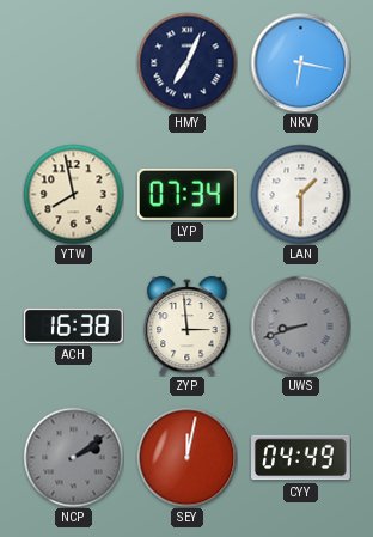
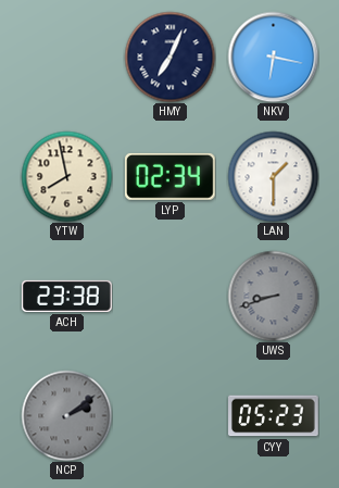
LYP: 07:34 -> 02:34
ACH: 16:38 -> 23:38
ZYP: 2:59 -> none
SEY: 12:02 -> none
CYY: 04:49 -> 05:23
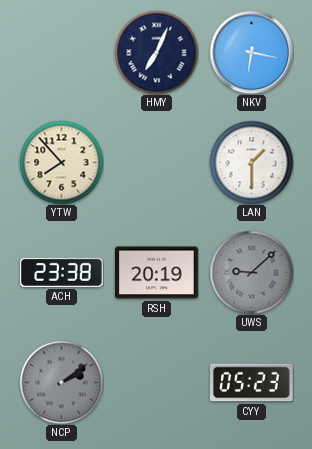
YTW: 7:58 -> 7:53
LYP: 02:34 -> none
RSH: none -> 20:19
UWS: 8:42 -> 9:08
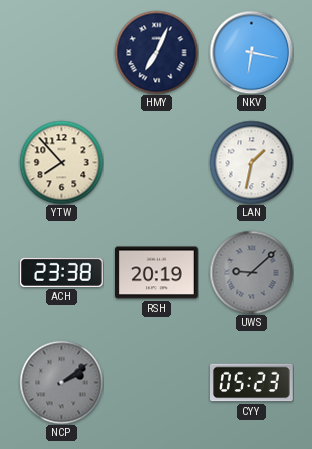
LAN: 1:30 -> 1:32
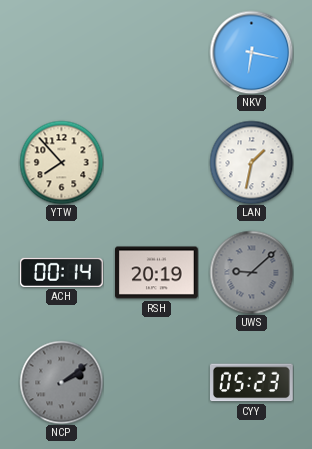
HMY: 7:04 -> none
ACH: 23:38 -> 00:14
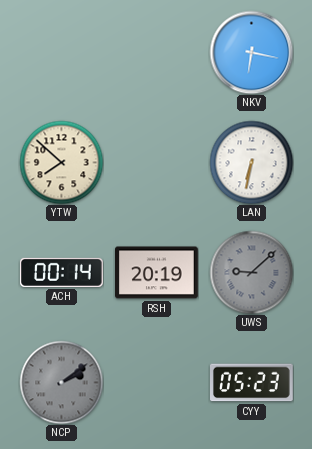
YTW: 7:53 -> 7:52
LAN: 1:32 -> 6:32
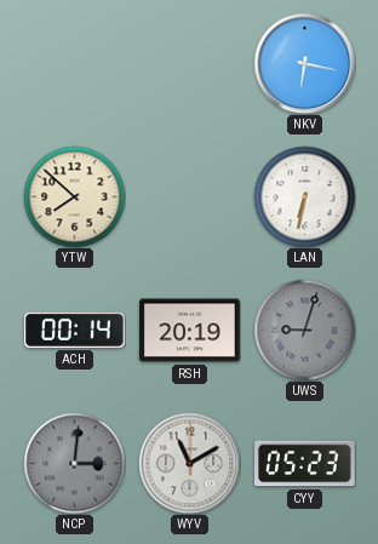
UWS: 9:08 -> 9:03
NCP: 2:09 -> 3:01
WYV: none -> 11:10
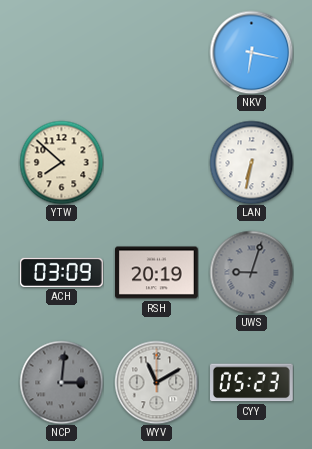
ACH: 00:14 -> 03:09
